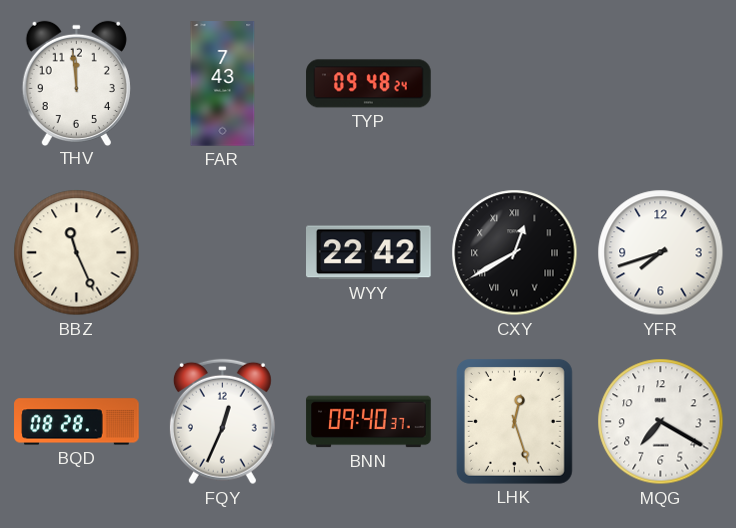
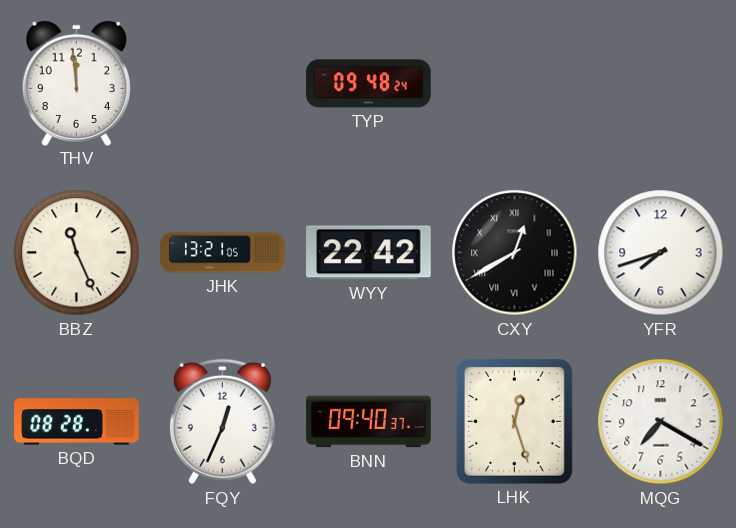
FAR: 7:43 -> none
JHK: none -> 13:21
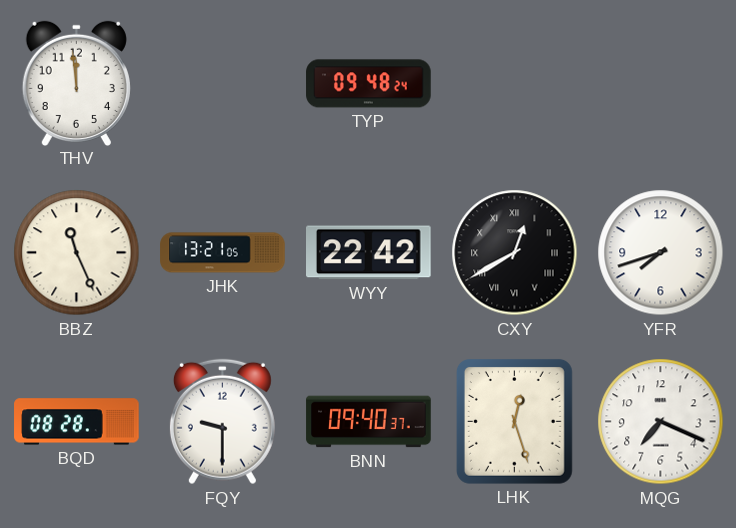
FQY: 12:34 -> 9:30
MQG: 7:20 -> 7:19
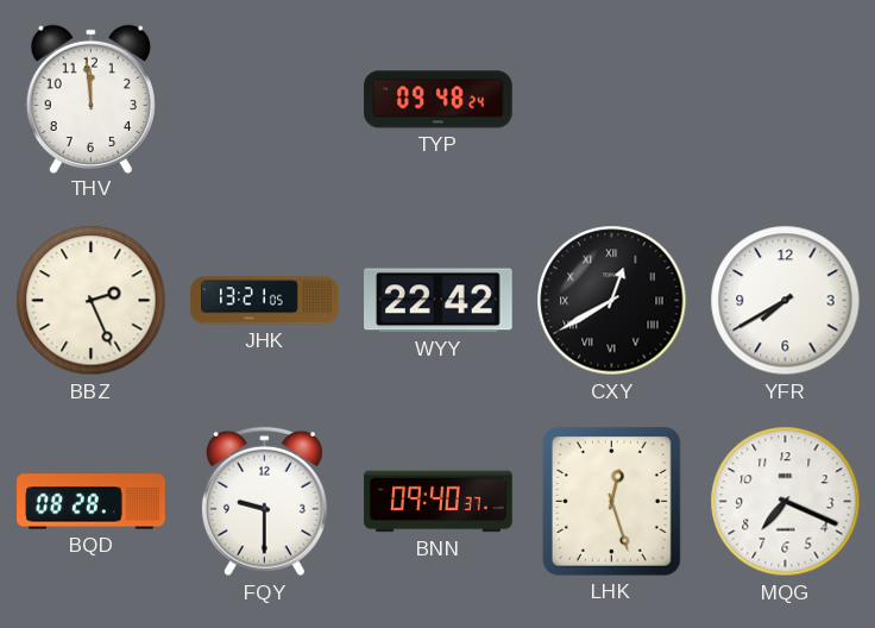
BBZ: 11:26 -> 2:26
YFR: 7:42 -> 7:40
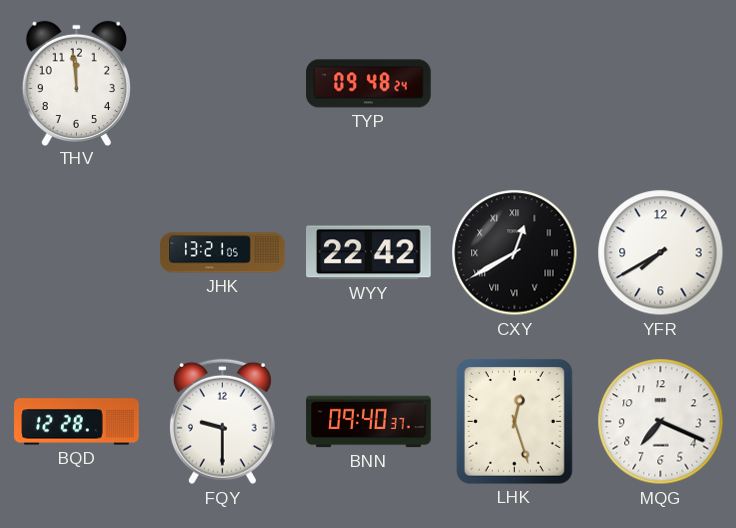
BBZ: 2:26 -> none
BQD: 08:28 -> 12:28
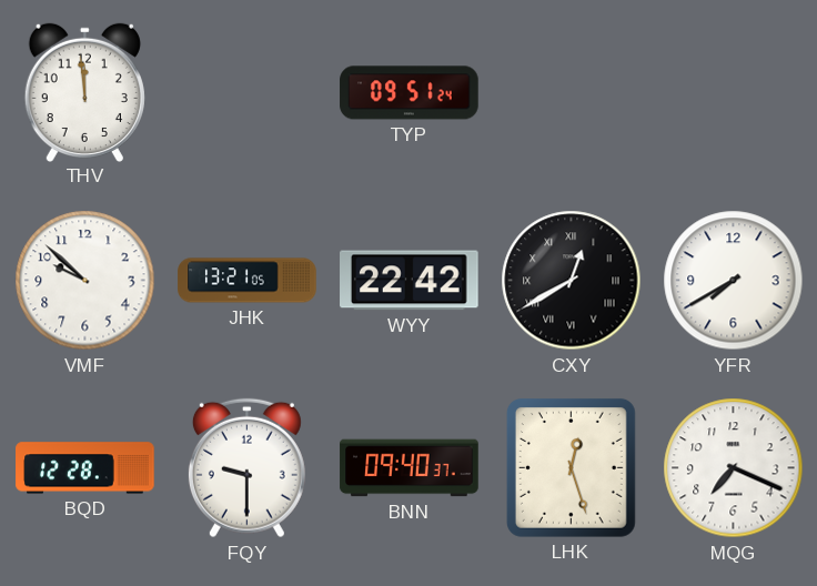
TYP: 09:48 -> 09:51
VMF: none -> 9:52
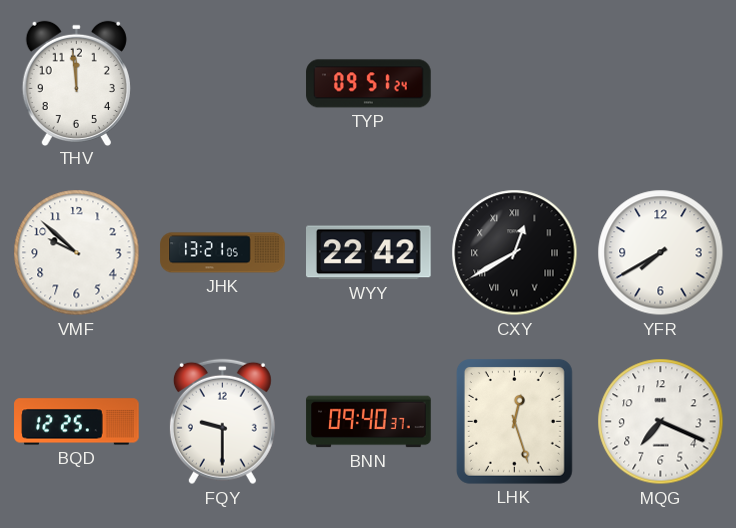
BQD: 12:28 -> 12:25
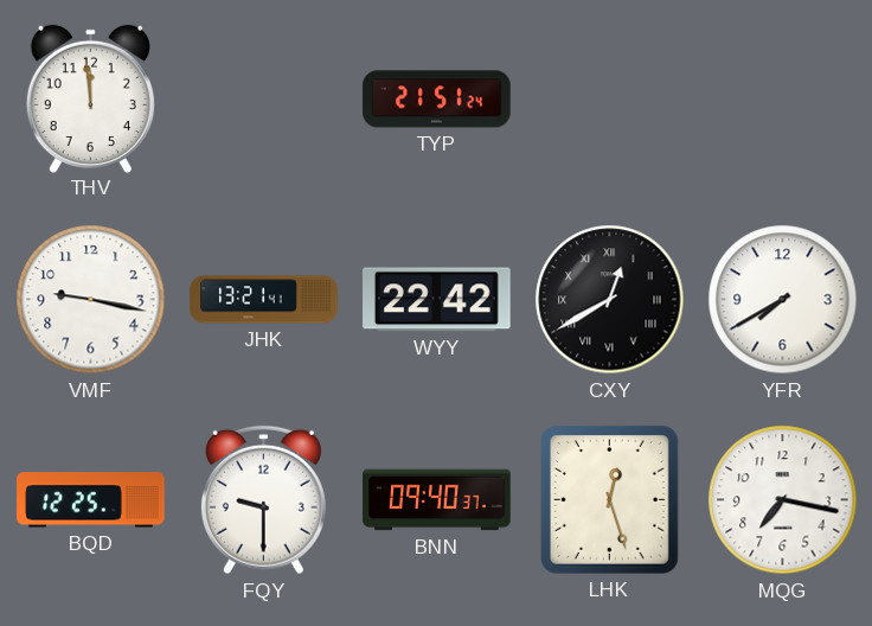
TYP: 09:51 -> 21:51
VMF: 9:52 -> 9:17
JHK: 13:21:05 -> 13:21:41
MQG: 7:19 -> 7:17
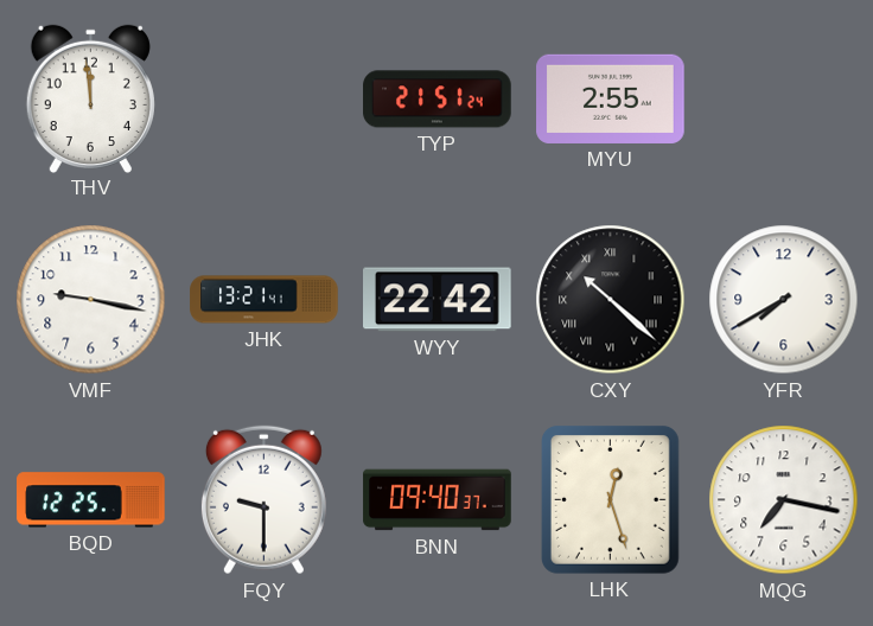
MYU: none -> 2:55
CXY: 12:40 -> 10:22
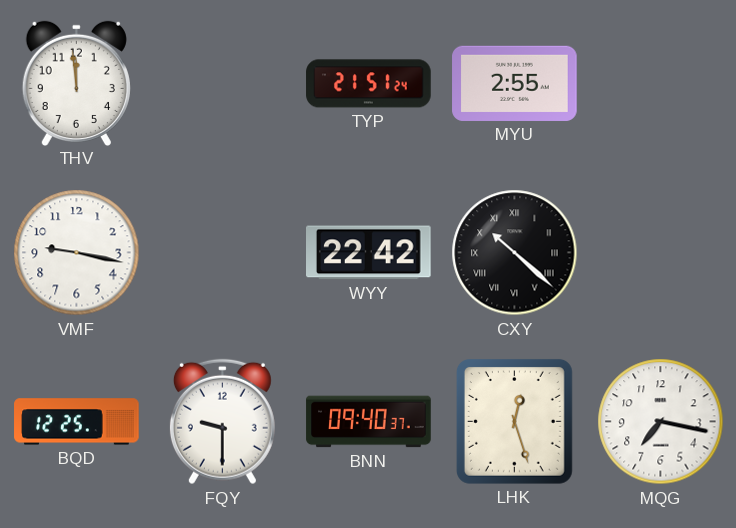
JHK: 13:21 -> none
YFR: 7:40 -> none
